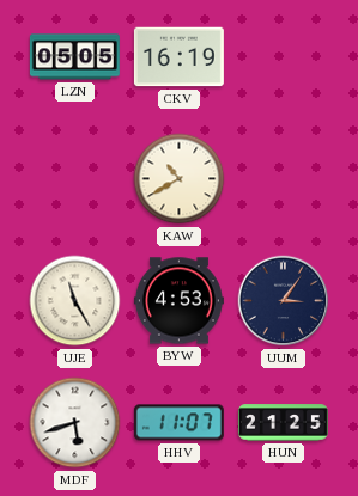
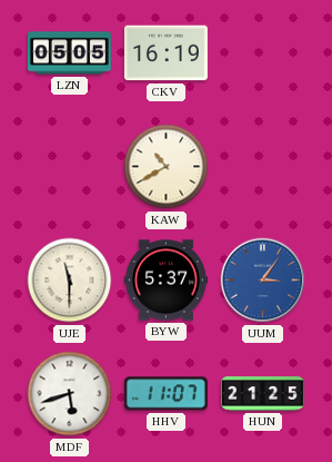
UJE: 11:25 -> 11:30
BYW: 4:53 -> 5:37
UUM dial: navy -> blue
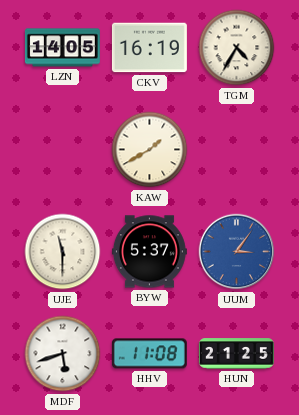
LZN: 05:05 -> 14:05
TGM: none -> 4:35
KAW: 10:40 -> 1:40
HHV: 11:07 -> 11:08
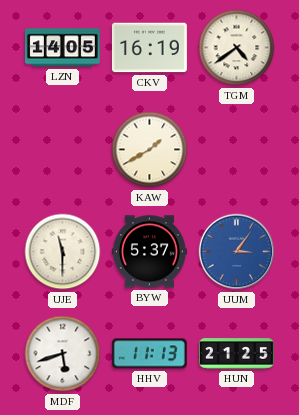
TGM: 4:35 -> 4:39
HHV: 11:08 -> 11:13
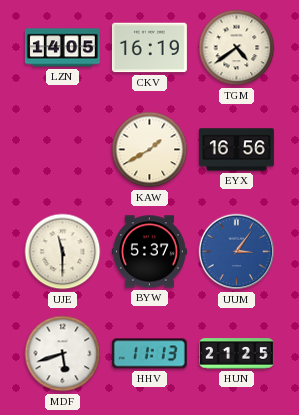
EYX: none -> 16:56
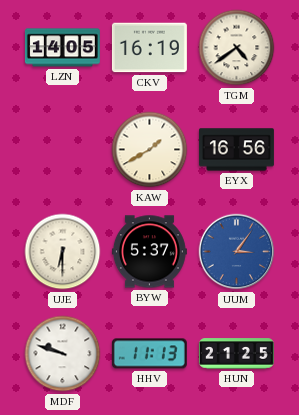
UJE: 11:30 -> 6:30
MDF: 5:42 -> 9:48
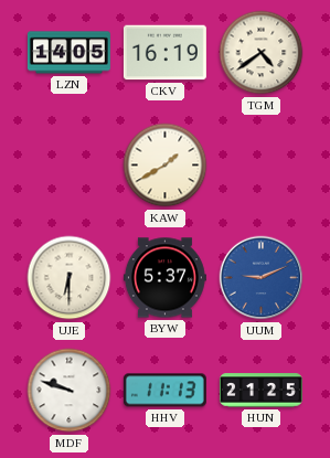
EYX: 16:56 -> none
UUM: 3:06 -> 9:11
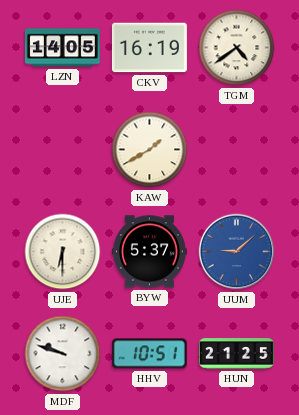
UUM: 9:11 -> 9:08
HHV: 11:13 -> 10:51
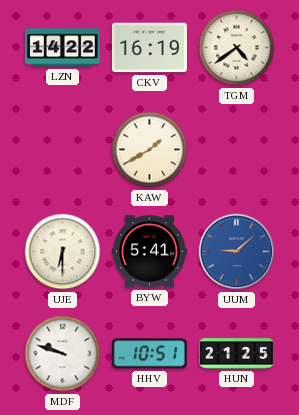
LZN: 14:05 -> 14:22
BYW: 5:37 -> 5:41
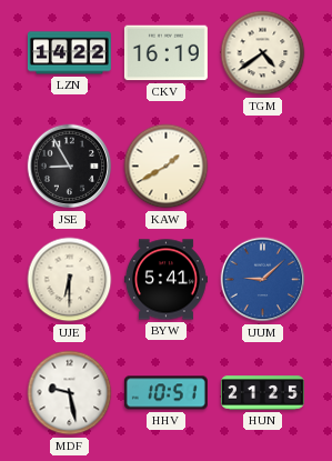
JSE: none -> 8:55
MDF: 9:48 -> 9:28
